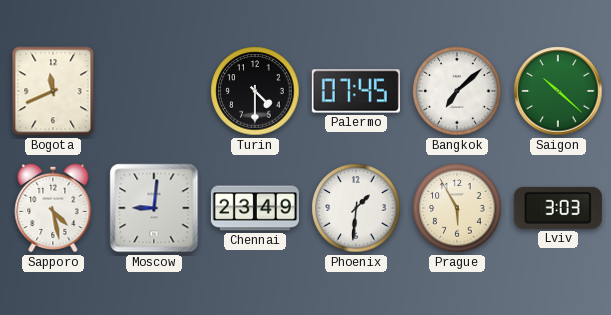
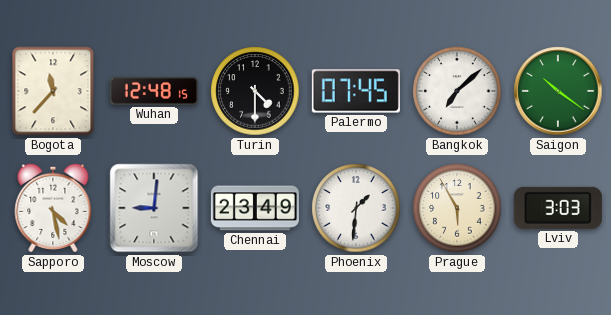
Bogota: 11:41 -> 11:37
Wuhan: none -> 12:48
Saigon: 10:22 -> 10:21
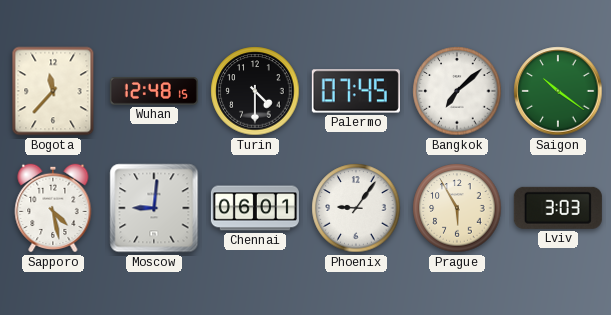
Chennai: 23:49 -> 06:01
Phoenix: 1:31 -> 9:06
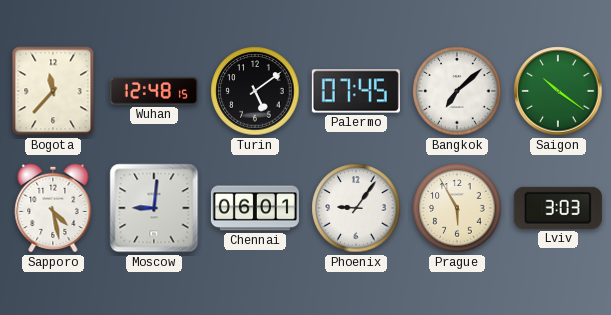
Turin: 4:30 -> 5:09
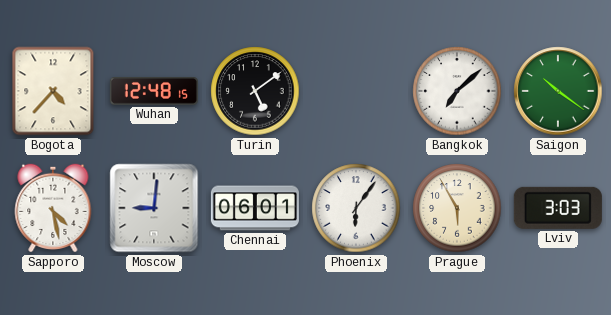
Bogota: 11:37 -> 4:37
Palermo: 07:45 -> none
Phoenix: 9:06 -> 6:06
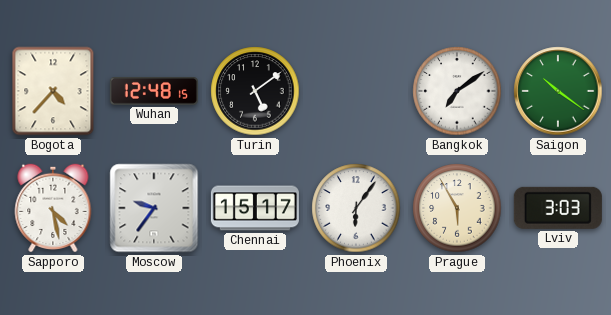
Bangkok: 7:08 -> 7:09
Moscow: 9:01 -> 9:36
Chennai: 06:01 -> 15:17
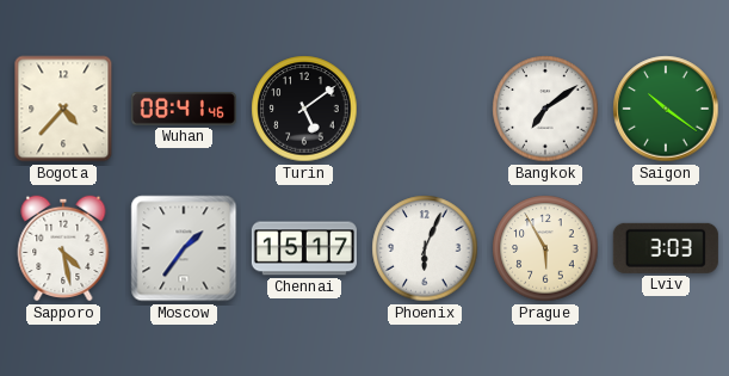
Wuhan: 12:48 -> 08:41
Moscow: 9:36 -> 1:36
Phoenix: 6:06 -> 6:04
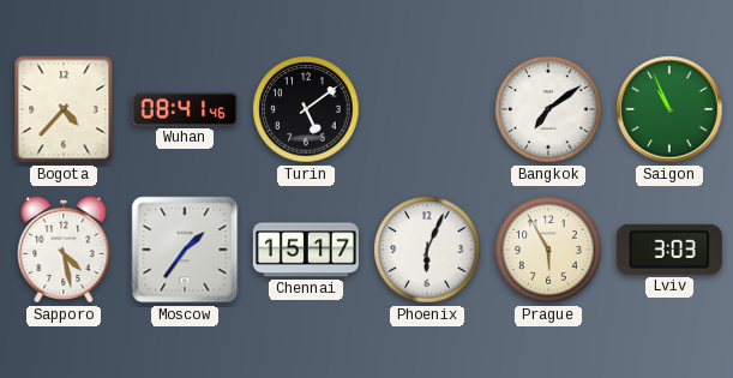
Saigon: 10:21 -> 10:56
